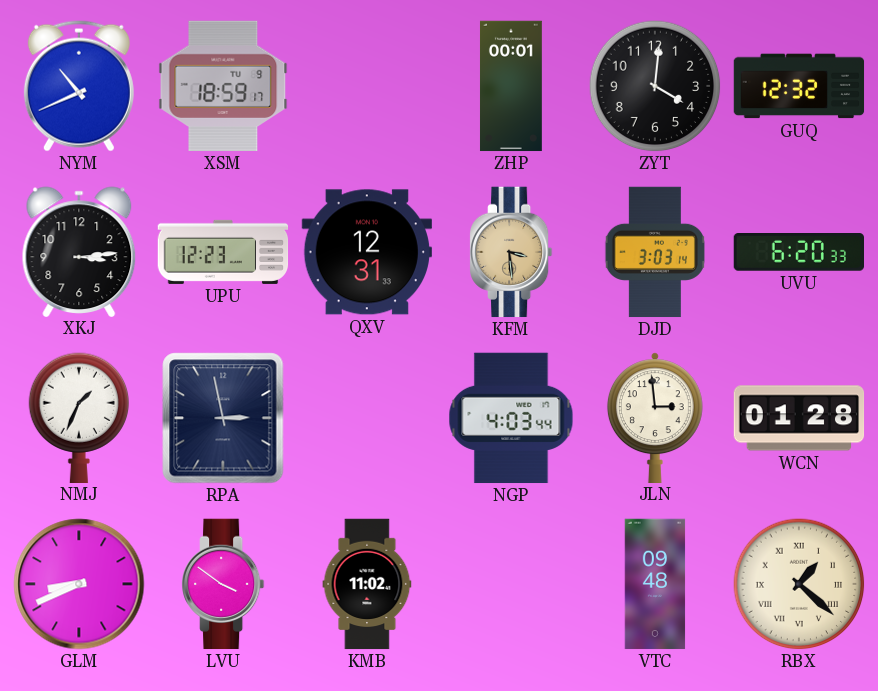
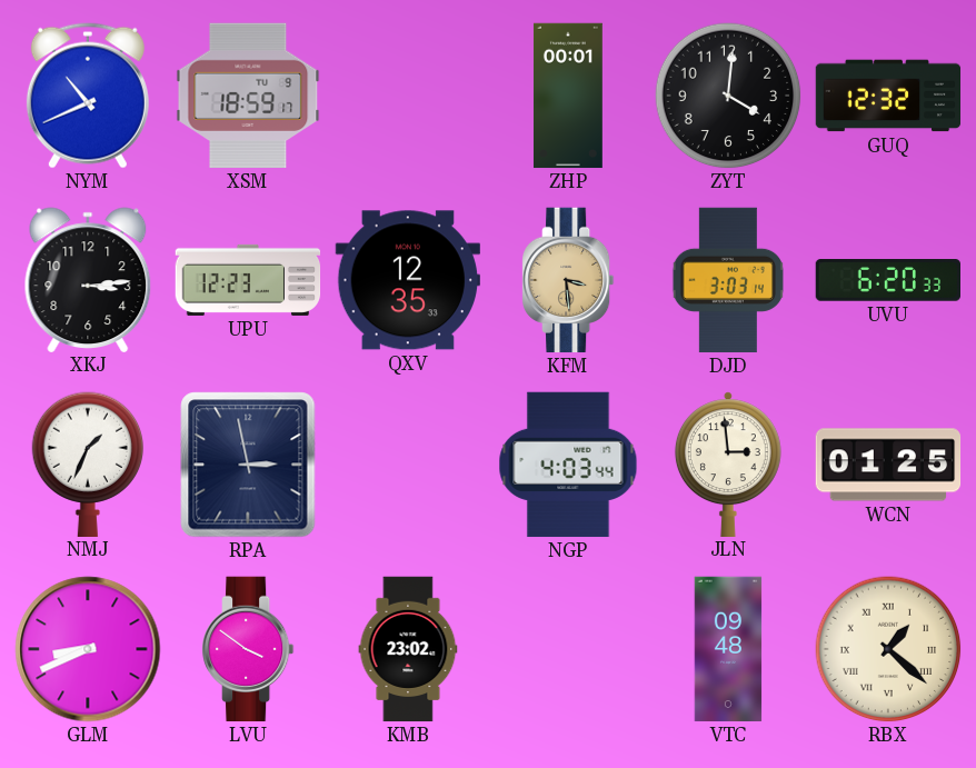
QXV: 12:31 -> 12:35
WCN: 01:28 -> 01:25
KMB: 11:02 -> 23:02
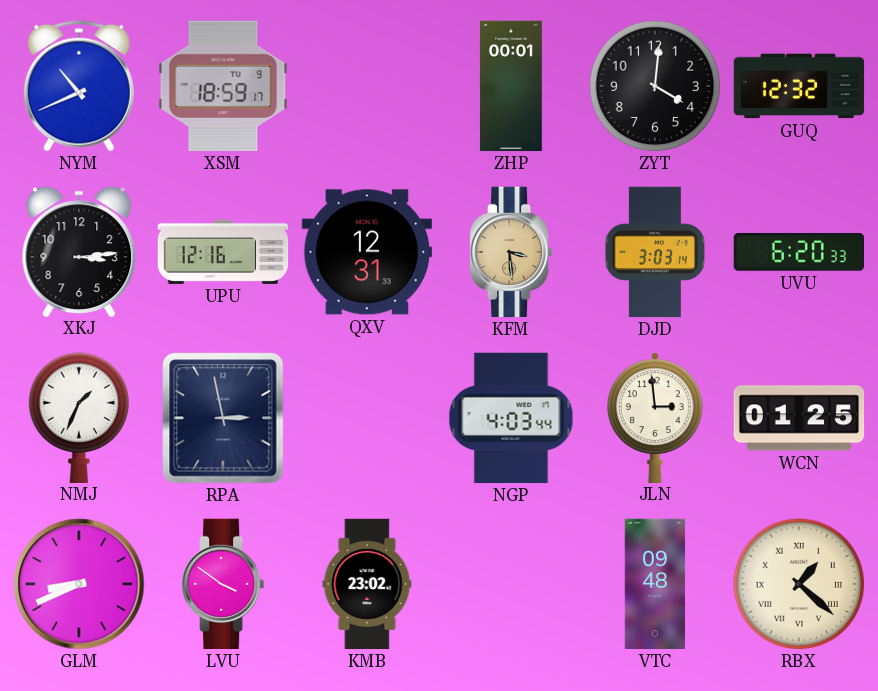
UPU: 12:23 -> 12:16
QXV: 12:35 -> 12:31
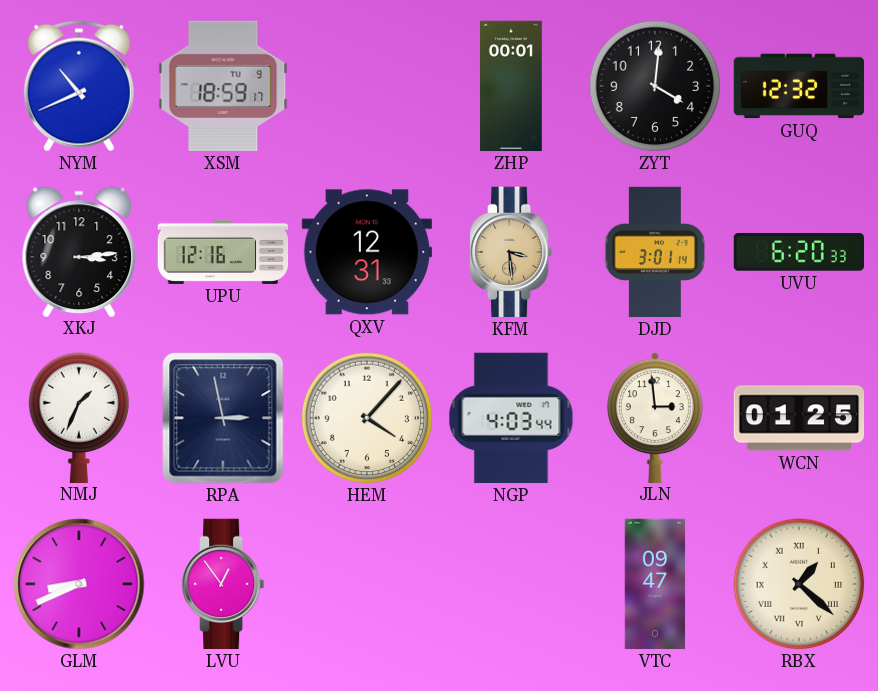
DJD: 3:03 -> 3:01
HEM: none -> 4:07
LVU: 3:51 -> 12:54
KMB: 23:02 -> none
VTC: 09:48 -> 09:47
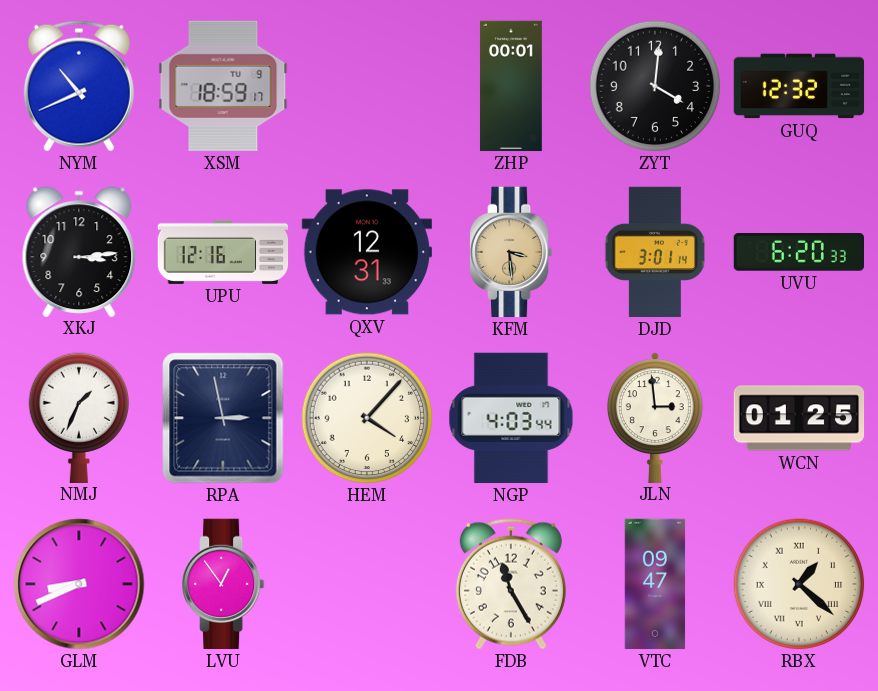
FDB: none -> 11:25
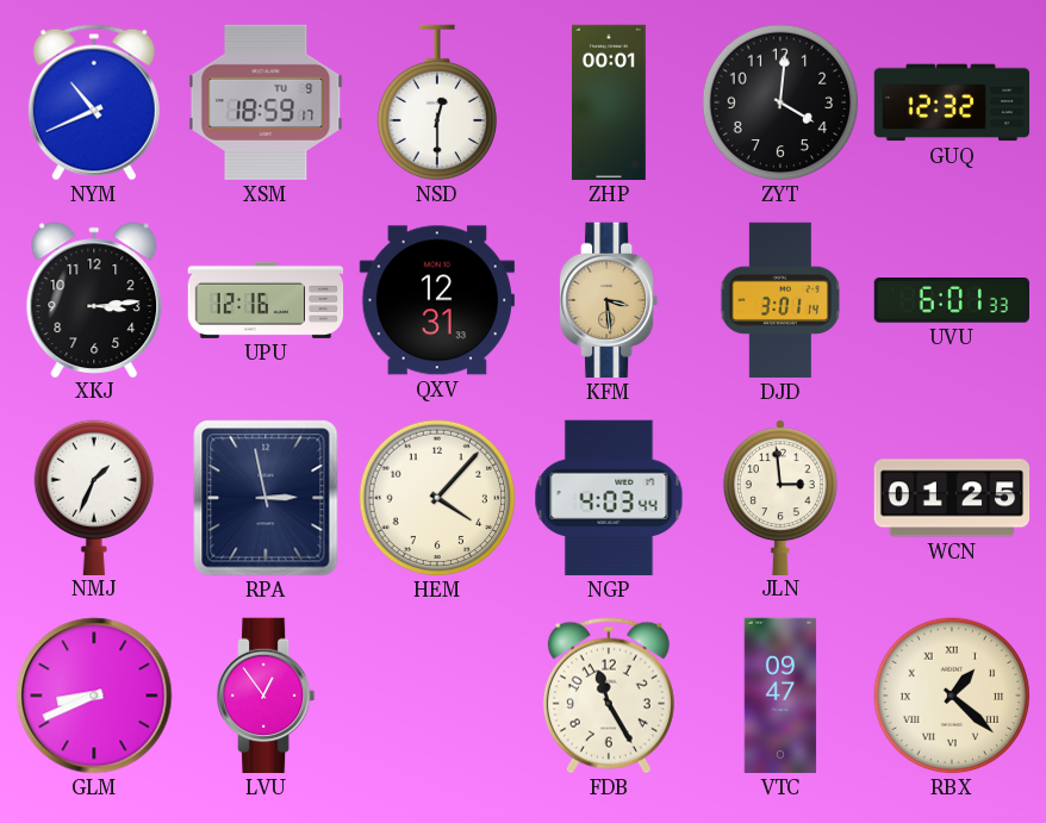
NSD: none -> 12:30
UVU: 6:20 -> 6:01
